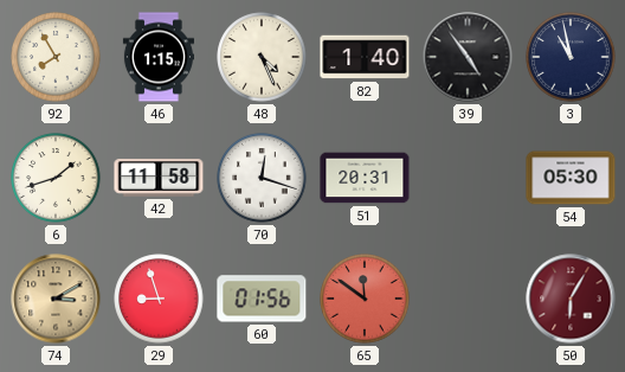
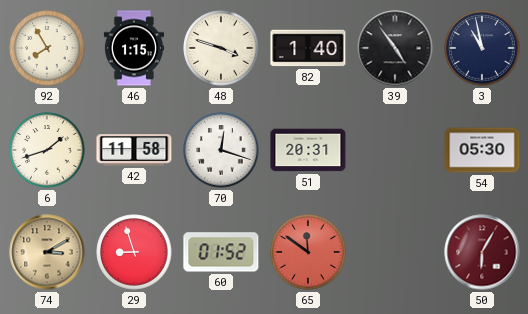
48: 4:26 -> 3:48
60: 01:56 -> 01:52
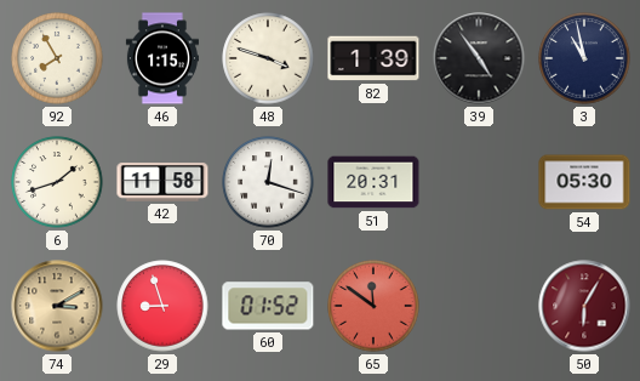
82: 1:40 -> 1:39
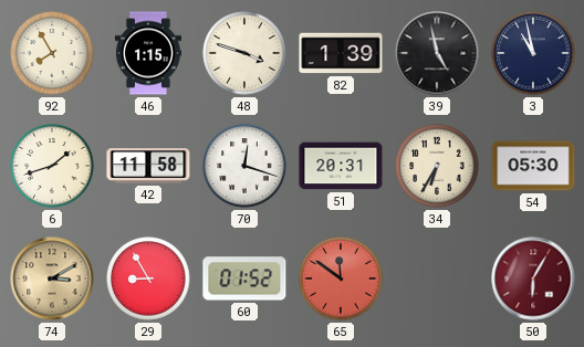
39: 4:54 -> 4:58
34: none -> 6:35
29: 8:57 -> 8:55
